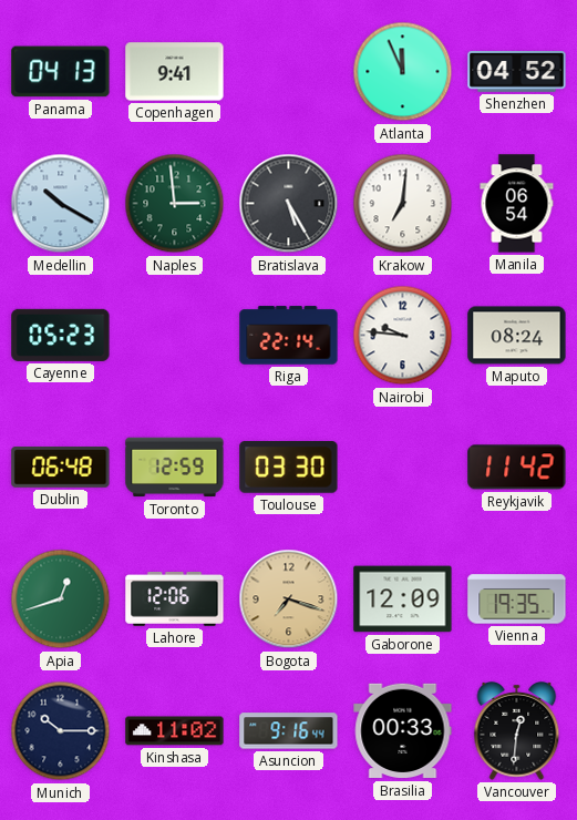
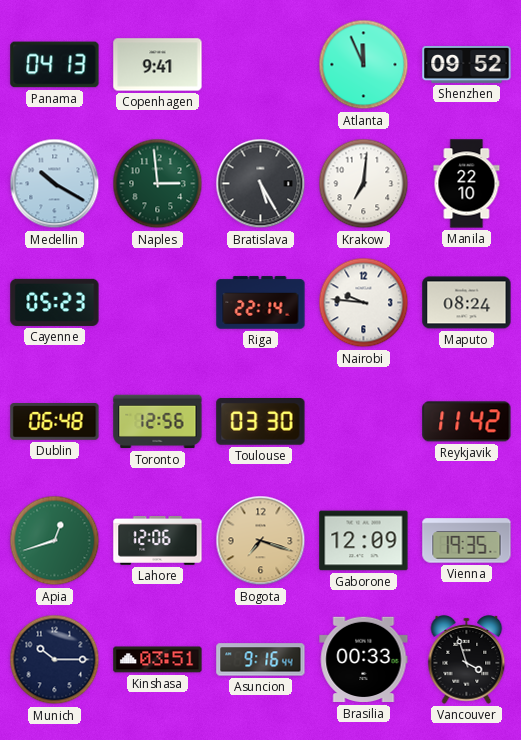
Shenzhen: 04:52 -> 09:52
Manila: 06:54 -> 22:10
Toronto: 12:59 -> 12:56
Kinshasa: 11:02 -> 03:51
Vancouver: 12:31 -> 3:57
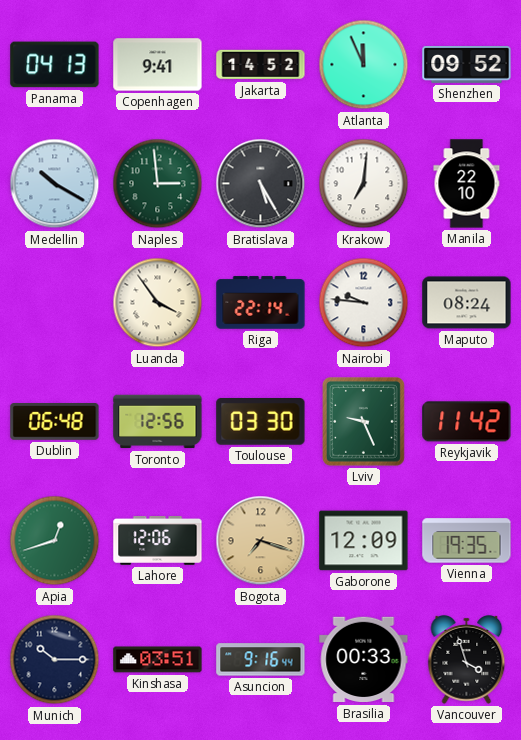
Jakarta: none -> 14:52
Cayenne: 05:23 -> none
Luanda: none -> 3:54
Lviv: none -> 9:26
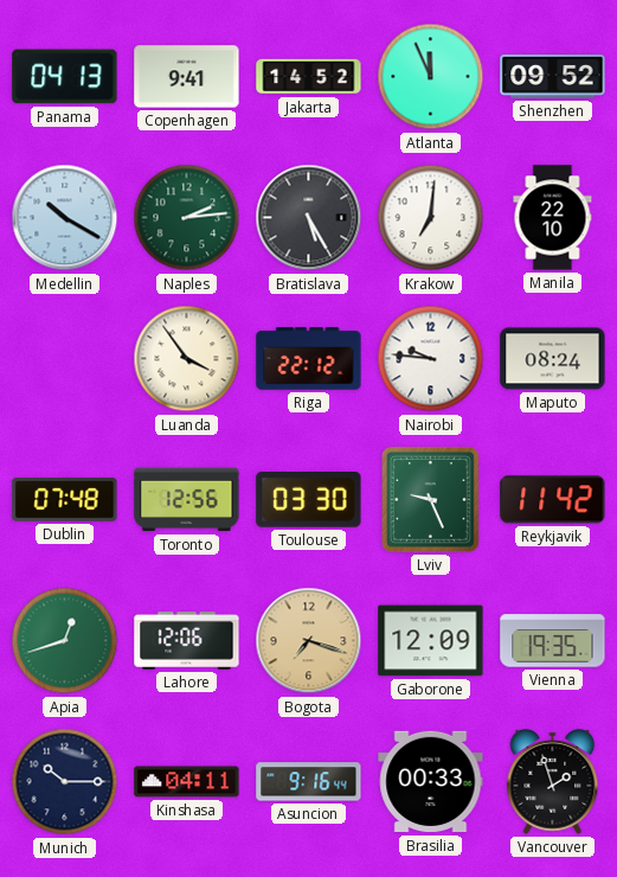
Naples: 2:59 -> 2:14
Riga: 22:14 -> 22:12
Dublin: 06:48 -> 07:48
Kinshasa: 03:51 -> 04:11
Vancouver: 3:57 -> 1:57
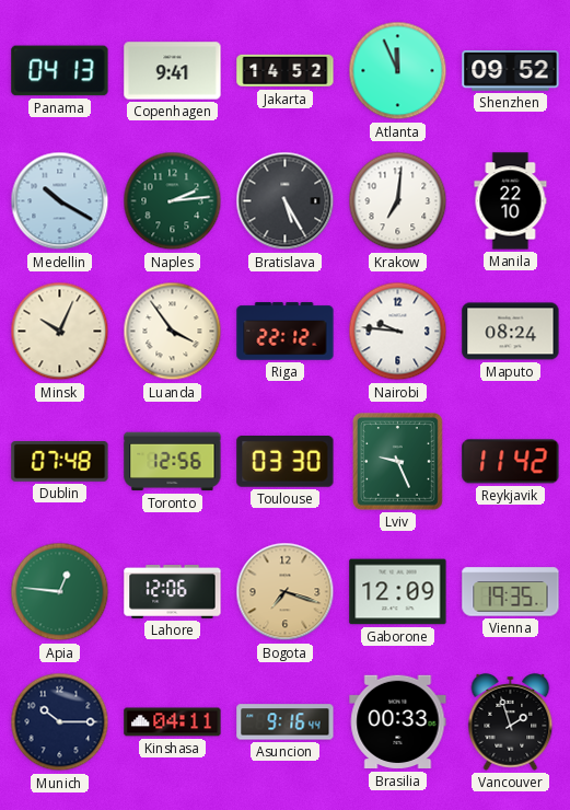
Minsk: none -> 10:04
Apia: 12:42 -> 12:46
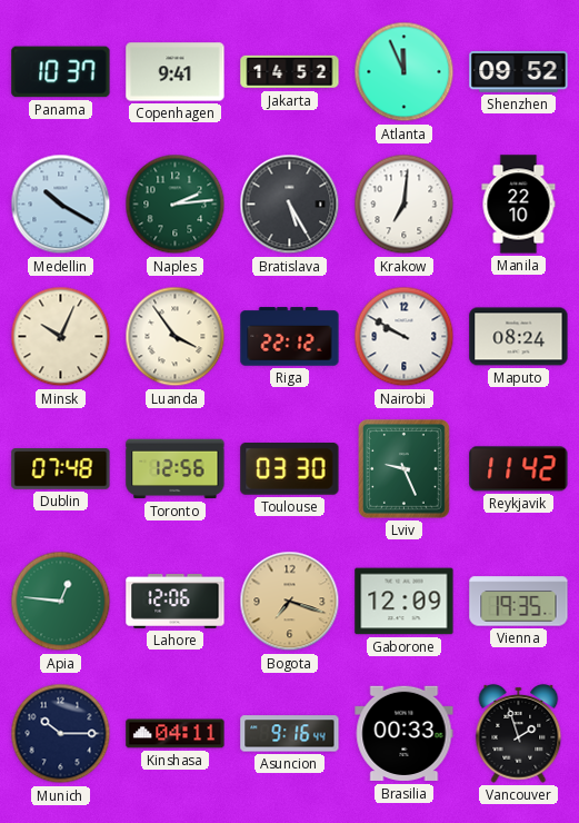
Panama: 04:13 -> 10:37
Nairobi: 9:46 -> 9:50
